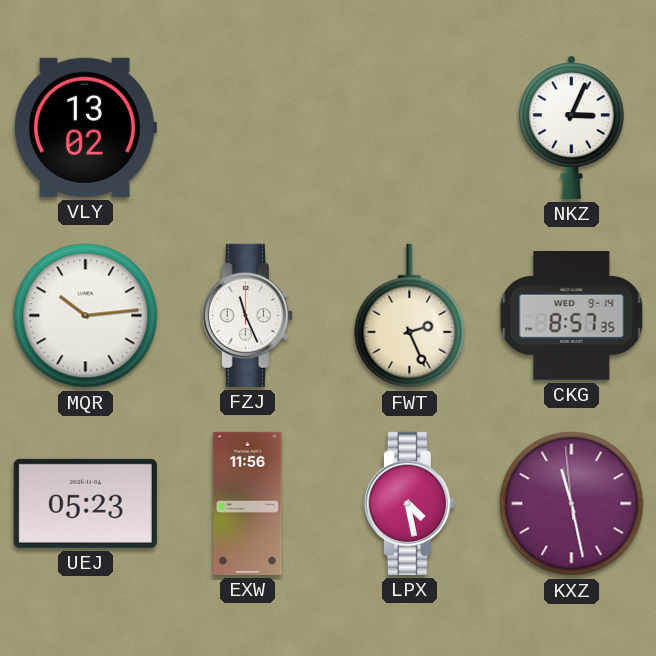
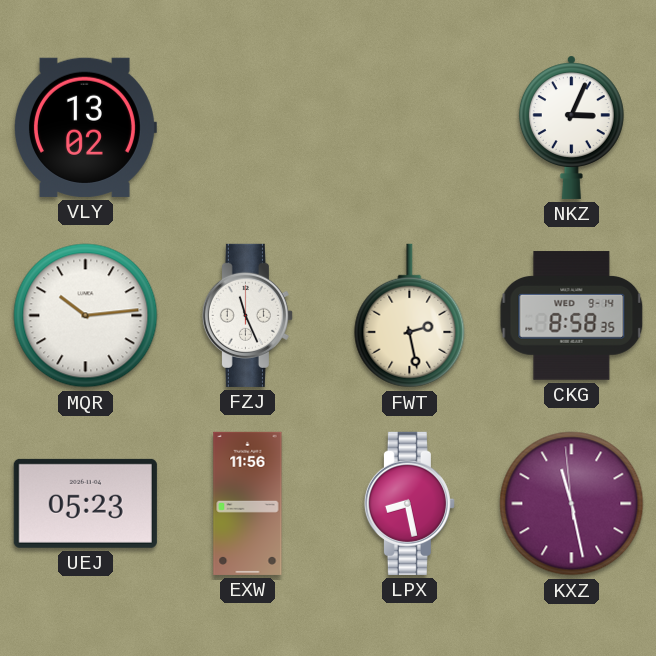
FWT: 2:26 -> 2:28
CKG: 8:57 -> 8:58
LPX: 4:28 -> 8:28
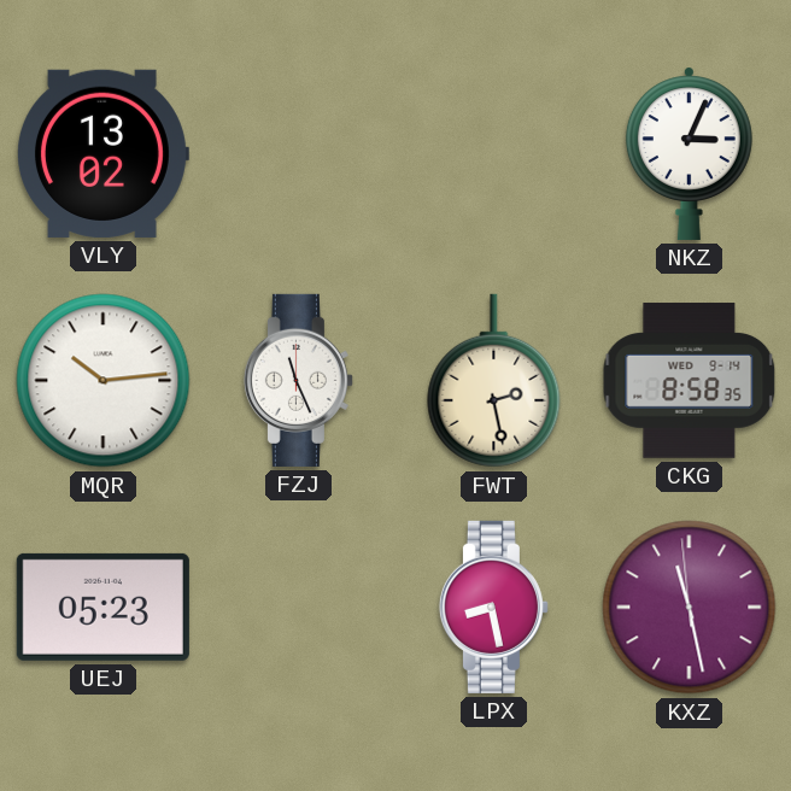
EXW: 11:56 -> none
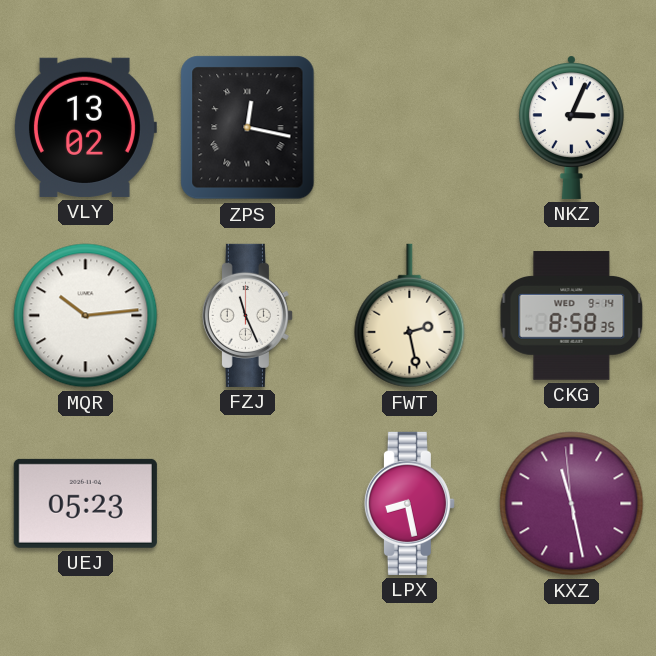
ZPS: none -> 12:17
